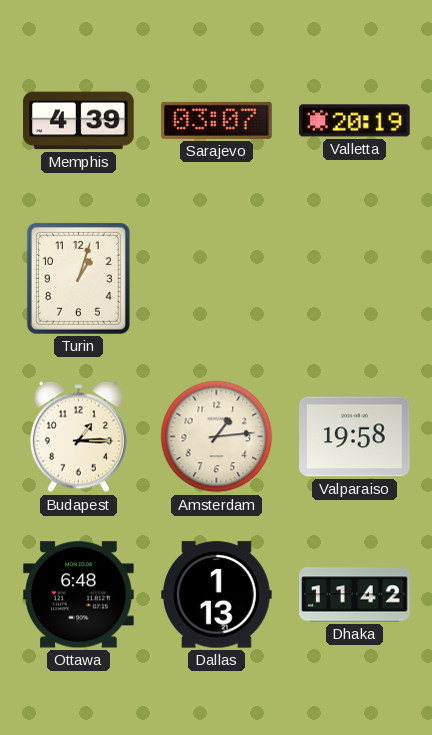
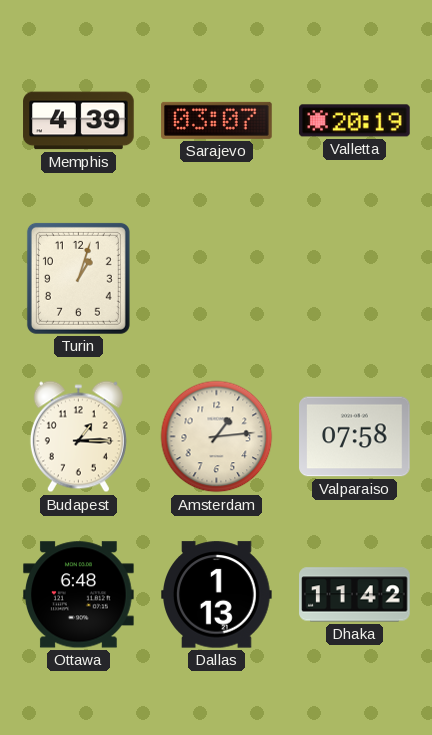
Valparaiso: 19:58 -> 07:58
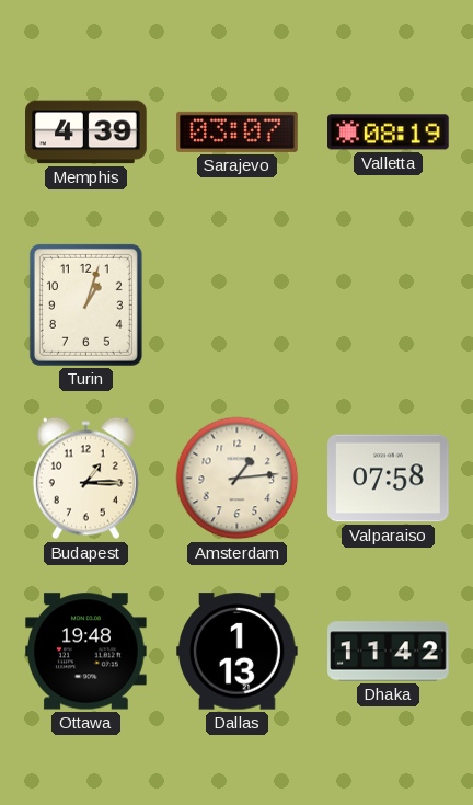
Valletta: 20:19 -> 08:19
Ottawa: 6:48 -> 19:48
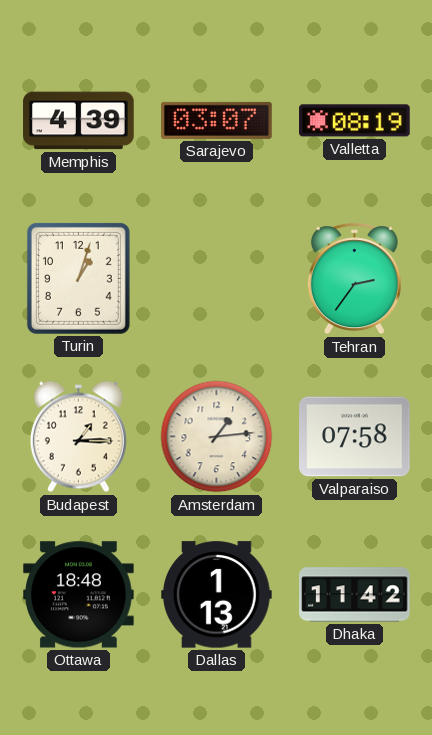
Tehran: none -> 2:36
Ottawa: 19:48 -> 18:48
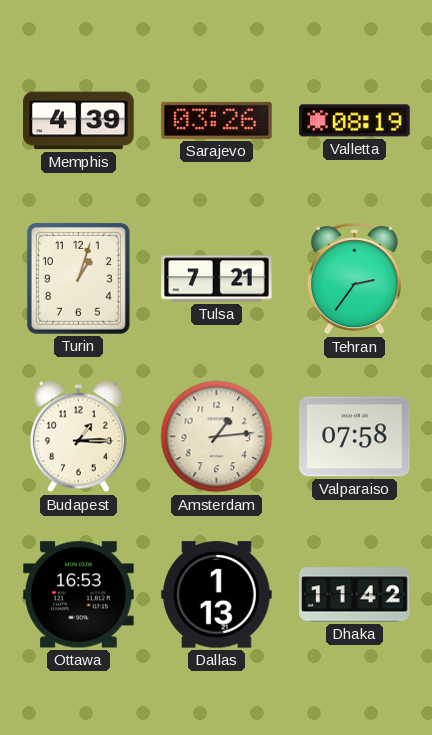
Sarajevo: 03:07 -> 03:26
Tulsa: none -> 7:21
Ottawa: 18:48 -> 16:53
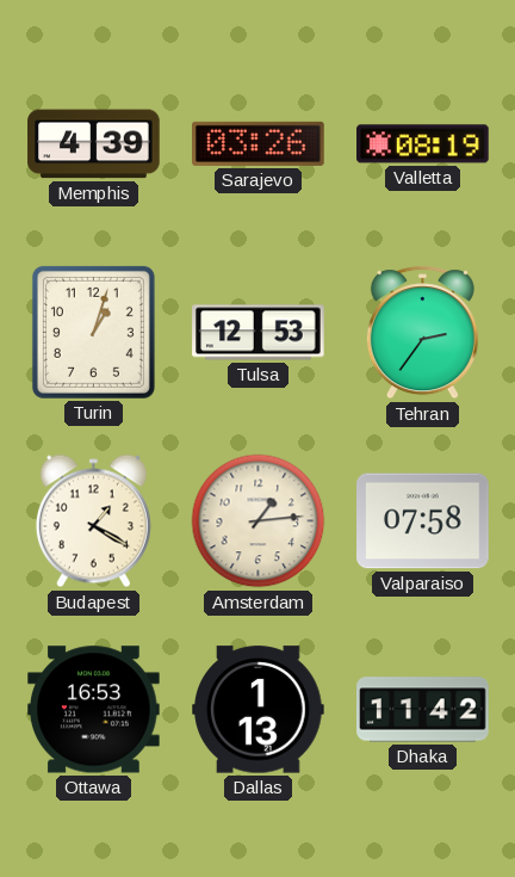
Tulsa: 7:21 -> 12:53
Budapest: 1:15 -> 1:20
